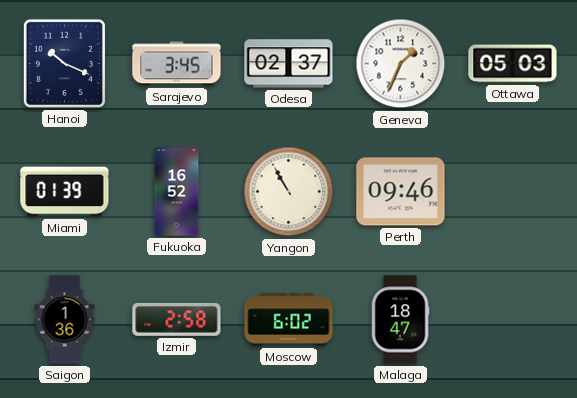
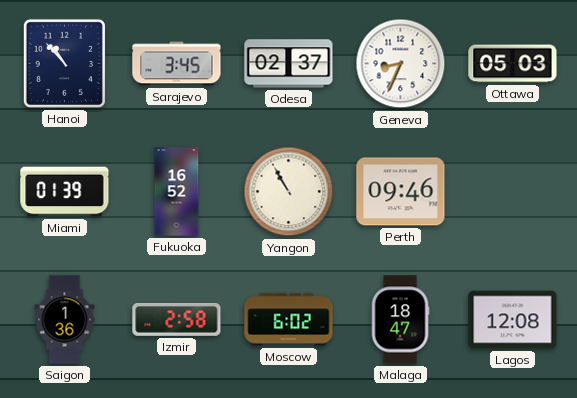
Hanoi: 10:19 -> 10:53
Geneva: 1:34 -> 8:34
Lagos: none -> 12:08
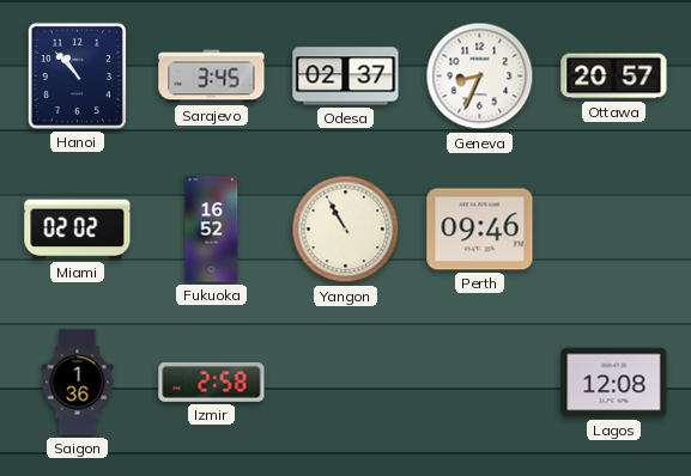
Ottawa: 05:03 -> 20:57
Miami: 01:39 -> 02:02
Moscow: 6:02 -> none
Malaga: 18:47 -> none
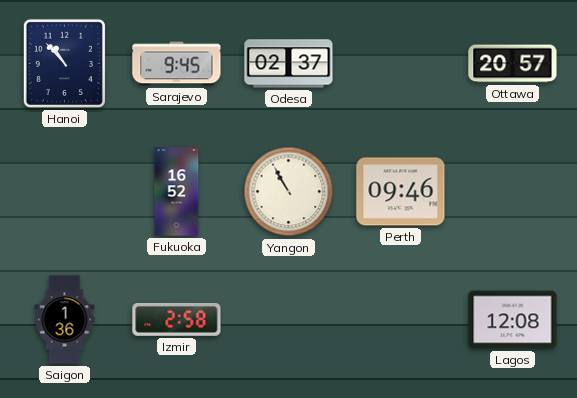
Sarajevo: 3:45 -> 9:45
Geneva: 8:34 -> none
Miami: 02:02 -> none
